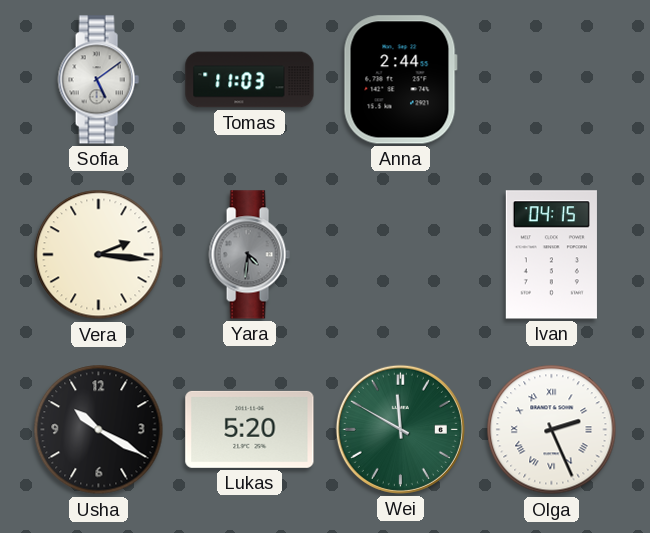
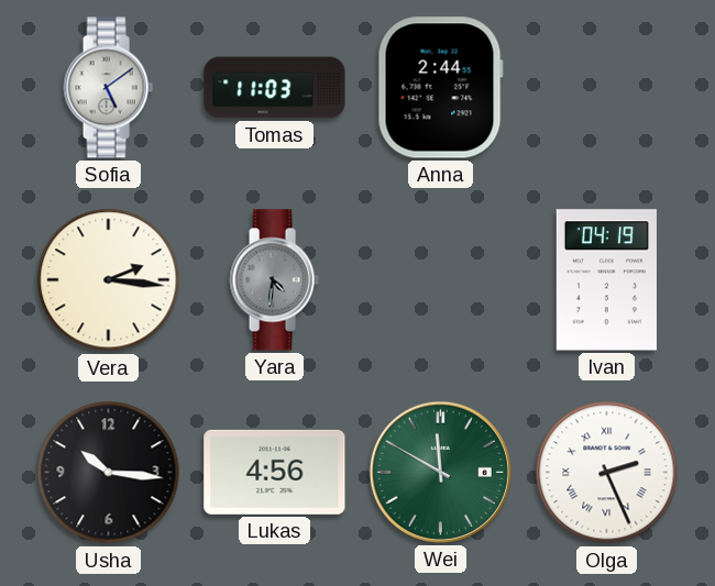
Ivan: 04:15 -> 04:19
Usha: 10:20 -> 10:16
Lukas: 5:20 -> 4:56
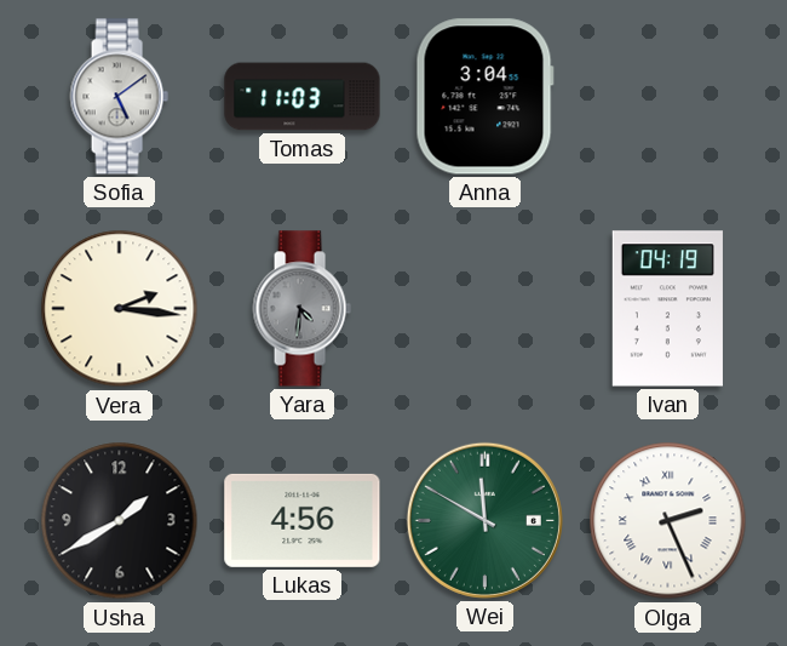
Anna: 2:44 -> 3:04
Usha: 10:16 -> 1:40
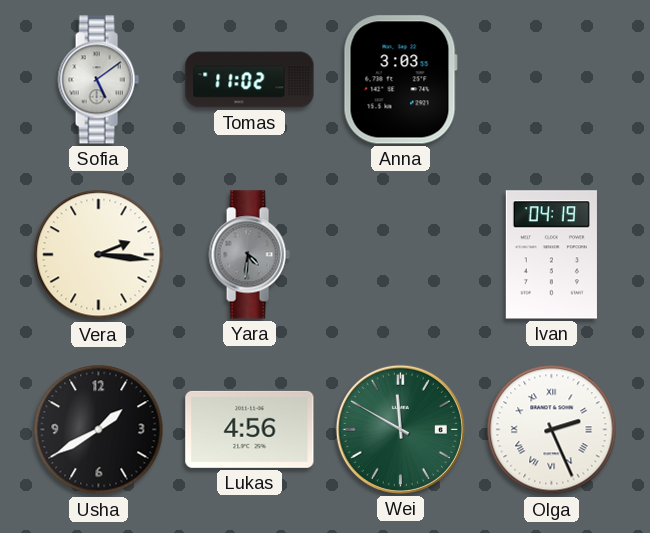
Tomas: 11:03 -> 11:02
Anna: 3:04 -> 3:03
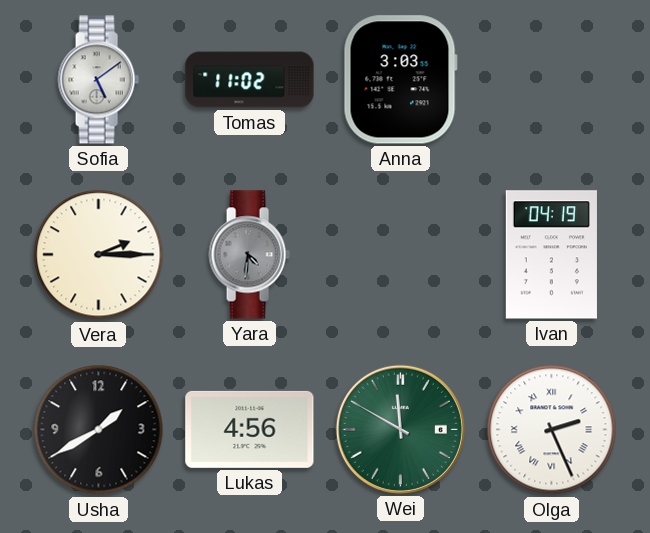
Vera: 2:16 -> 2:15
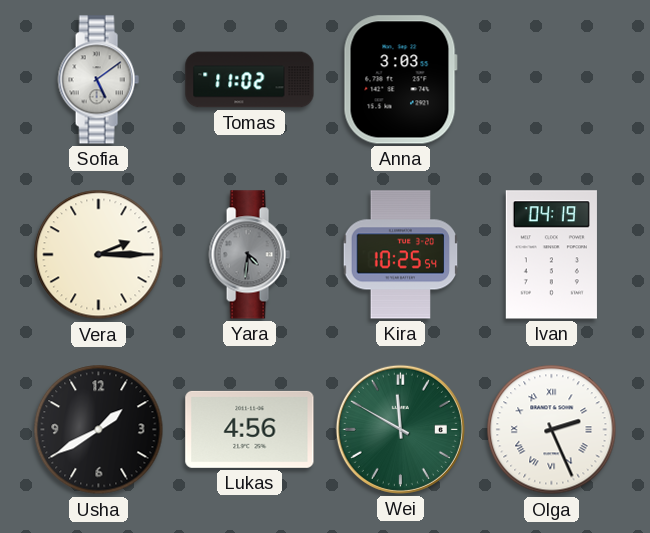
Kira: none -> 10:25
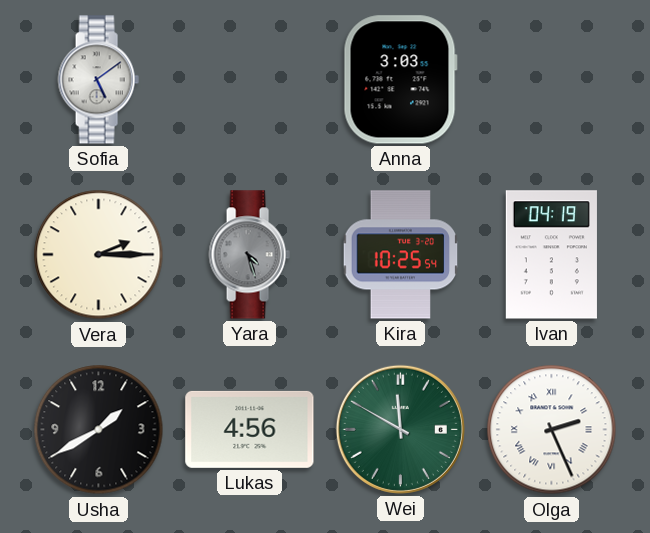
Tomas: 11:02 -> none
Yara: 4:31 -> 4:27
